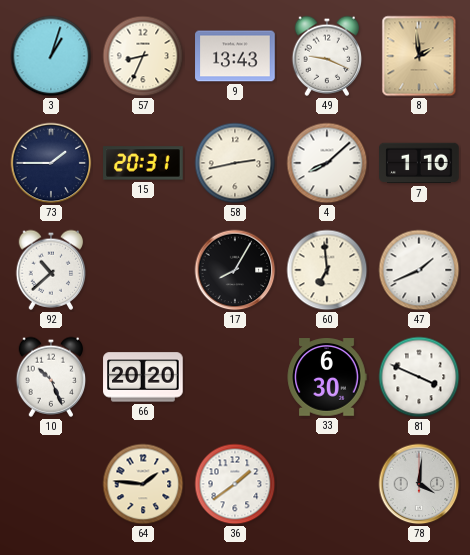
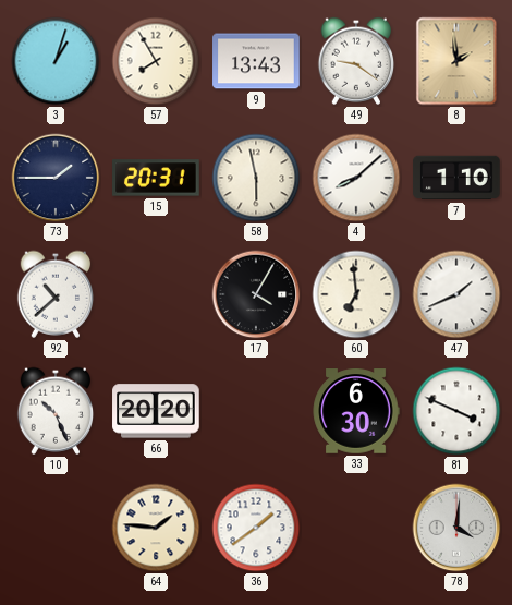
57: 8:34 -> 7:55
49: 9:19 -> 9:21
58: 2:43 -> 5:58
17: 8:05 -> 4:05
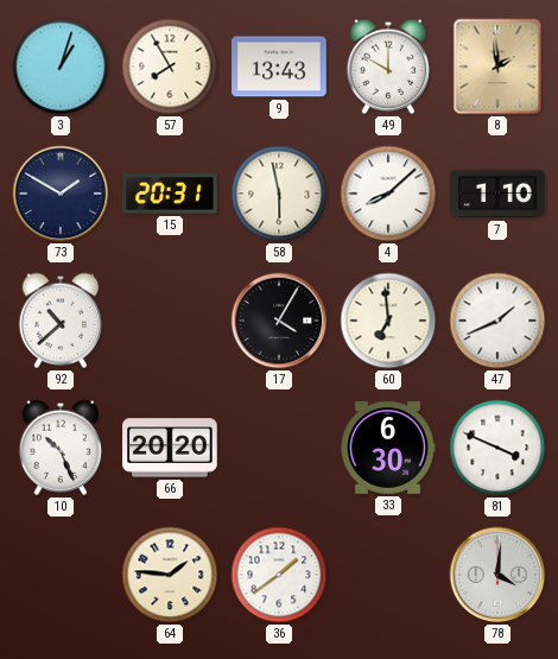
49: 9:21 -> 10:00
73: 1:45 -> 1:50
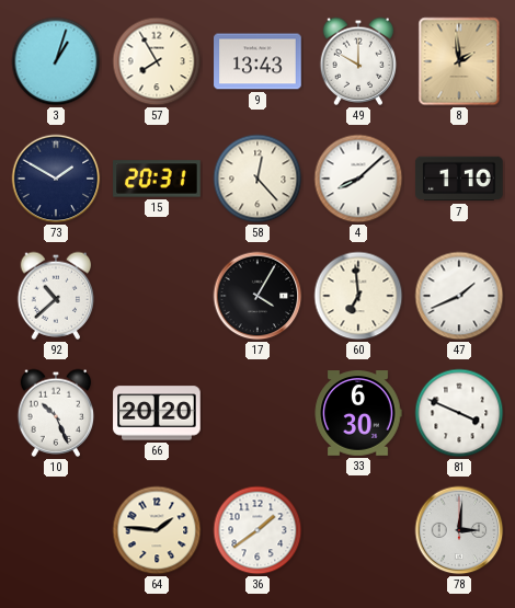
58: 5:58 -> 12:23
78: 4:01 -> 3:01
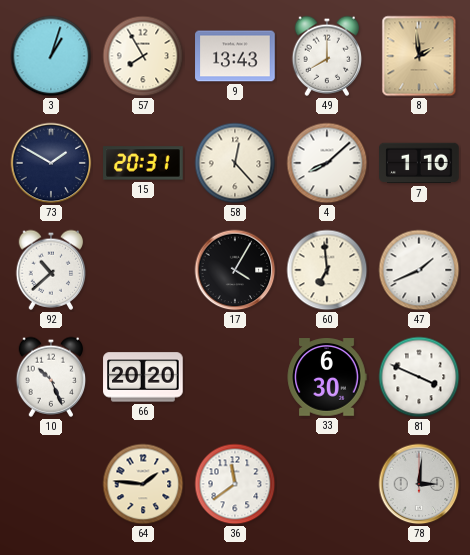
49: 10:00 -> 8:00
36: 1:39 -> 11:39
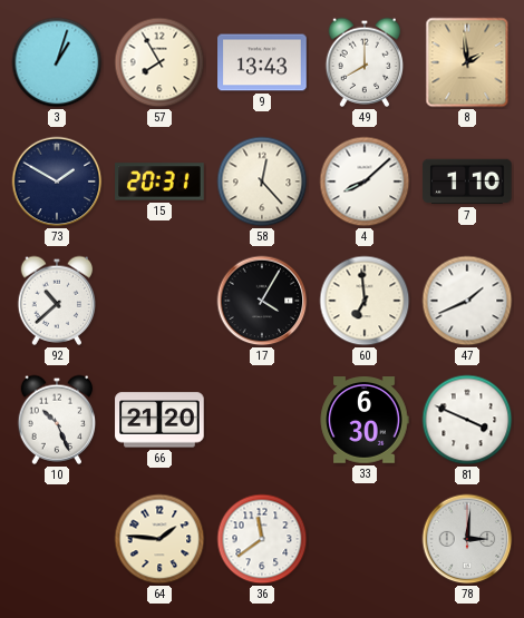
66: 20:20 -> 21:20
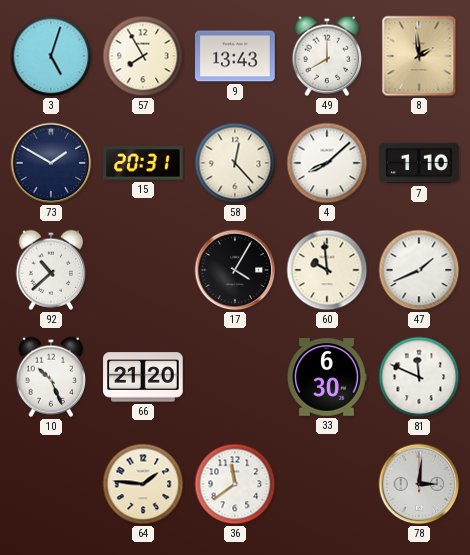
3: 1:03 -> 5:03
60: 6:59 -> 9:59
81: 3:49 -> 11:49
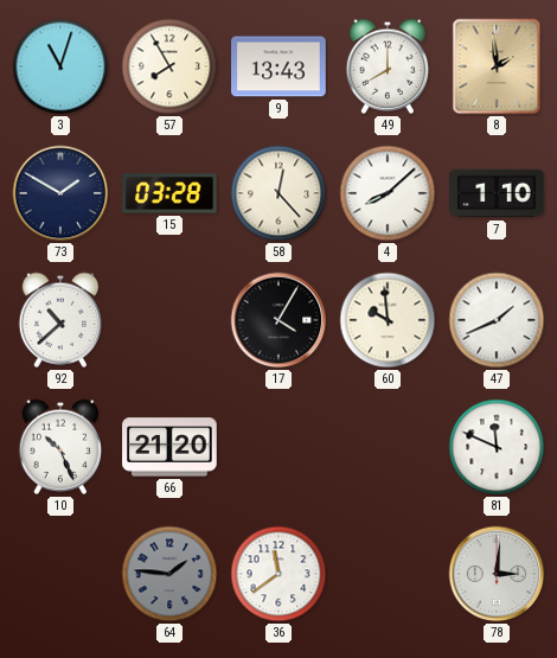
3: 5:03 -> 11:03
15: 20:31 -> 03:28
33: 6:30 -> none
64 dial: cream -> grey
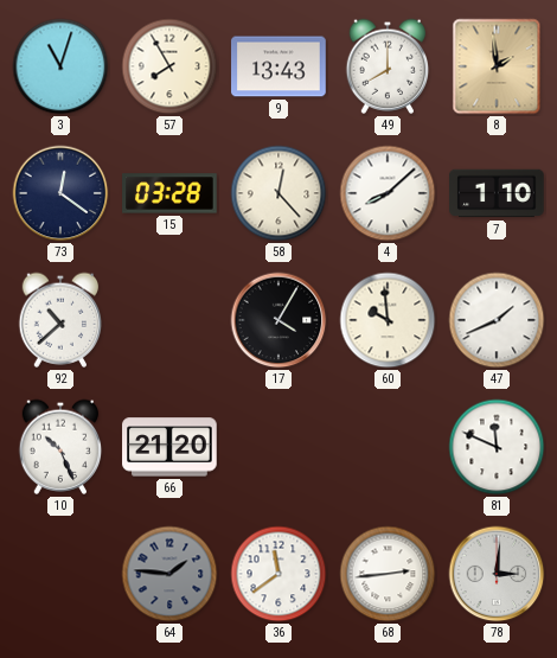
73: 1:50 -> 12:21
68: none -> 2:44
